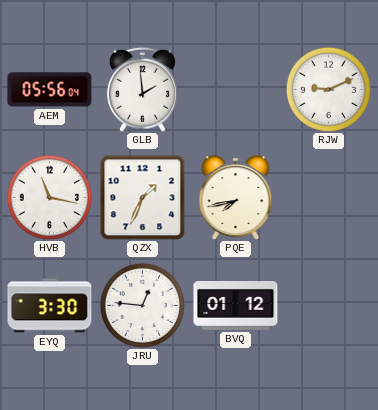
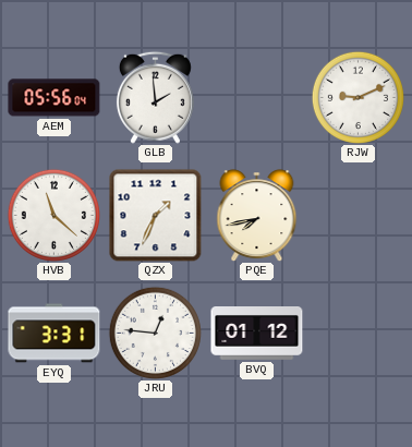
HVB: 11:17 -> 11:22
EYQ: 3:30 -> 3:31
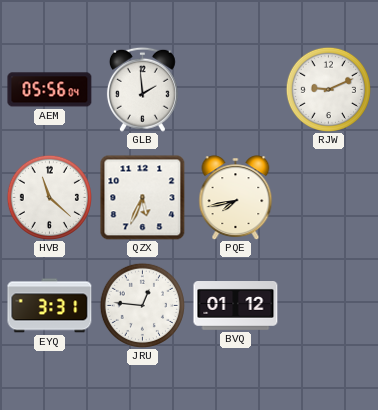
QZX: 1:34 -> 5:34
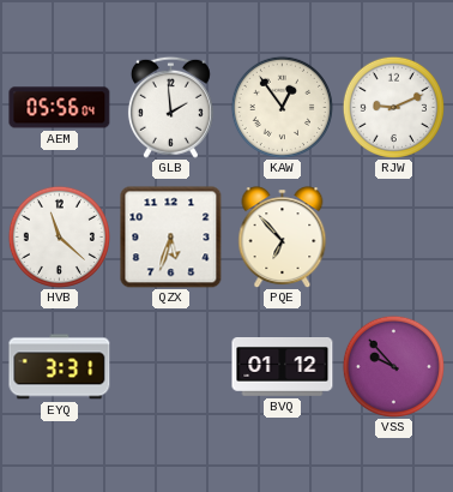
KAW: none -> 12:54
QZX: 5:34 -> 5:33
PQE: 7:43 -> 6:53
JRU: 12:46 -> none
VSS: none -> 9:53
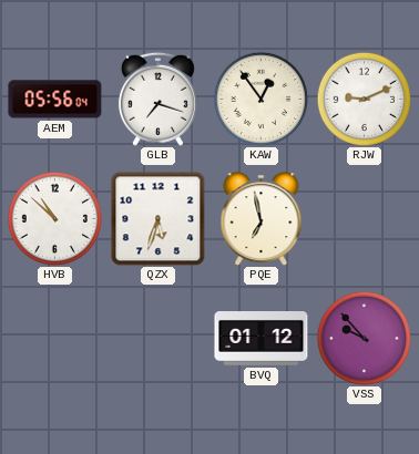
GLB: 1:59 -> 7:18
HVB: 11:22 -> 10:52
PQE: 6:53 -> 6:58
EYQ: 3:31 -> none
